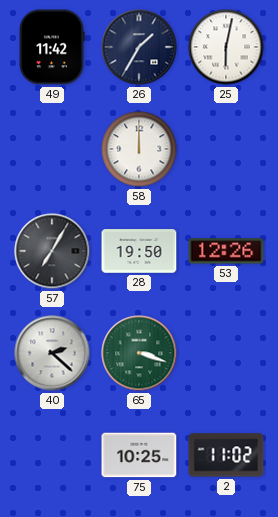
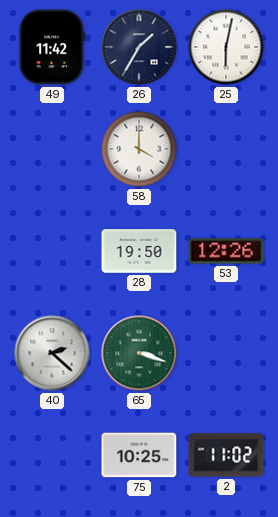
58: 12:00 -> 4:00
57: 7:05 -> none
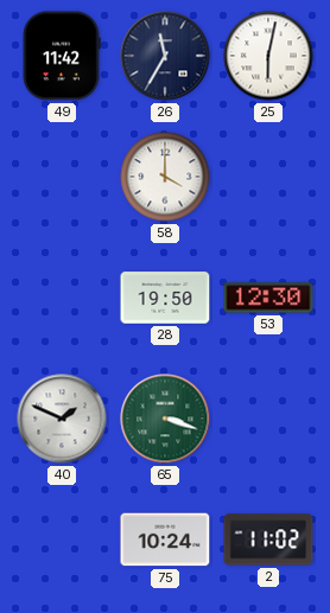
26: 1:35 -> 11:35
53: 12:26 -> 12:30
40: 2:22 -> 1:49
75: 10:25 -> 10:24
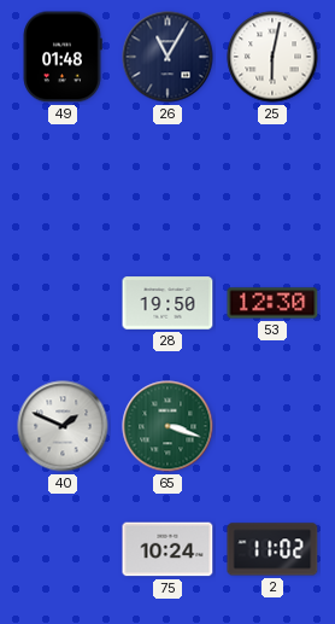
49: 11:42 -> 01:48
26: 11:35 -> 11:05
58: 4:00 -> none
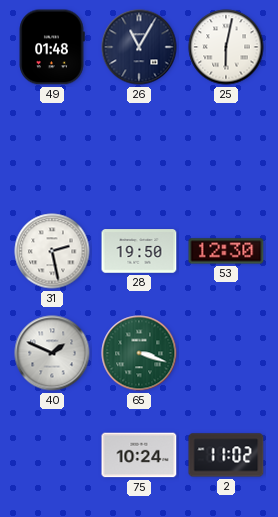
31: none -> 2:28
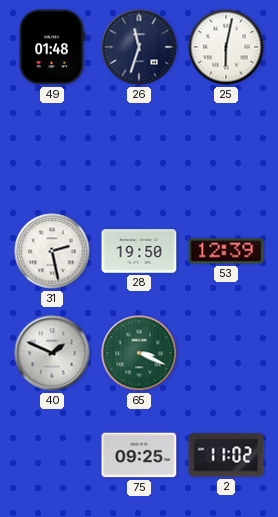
26: 11:05 -> 11:33
53: 12:30 -> 12:39
65: 3:18 -> 3:19
75: 10:24 -> 09:25
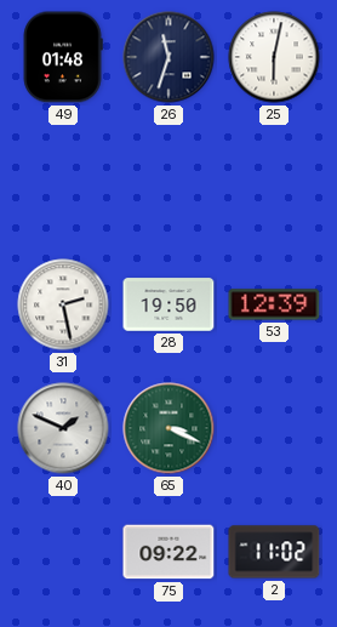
75: 09:25 -> 09:22
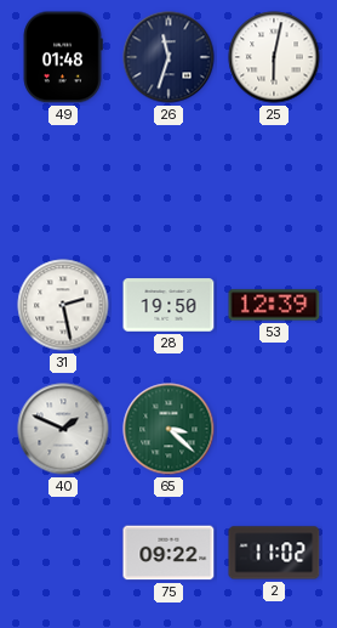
65: 3:19 -> 3:22
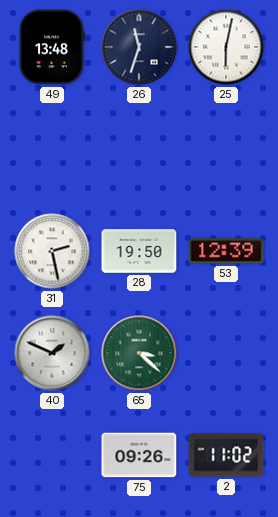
49: 01:48 -> 13:48
75: 09:22 -> 09:26
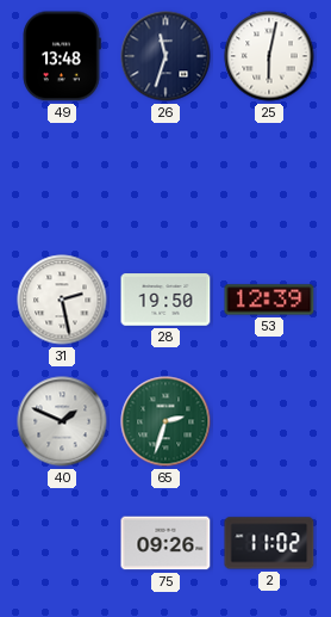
65: 3:22 -> 2:33
